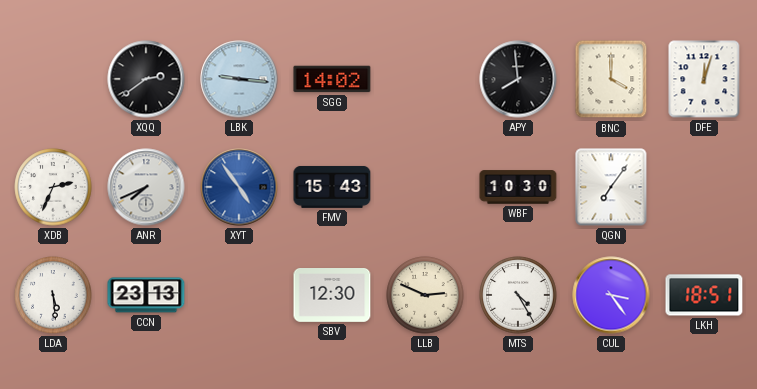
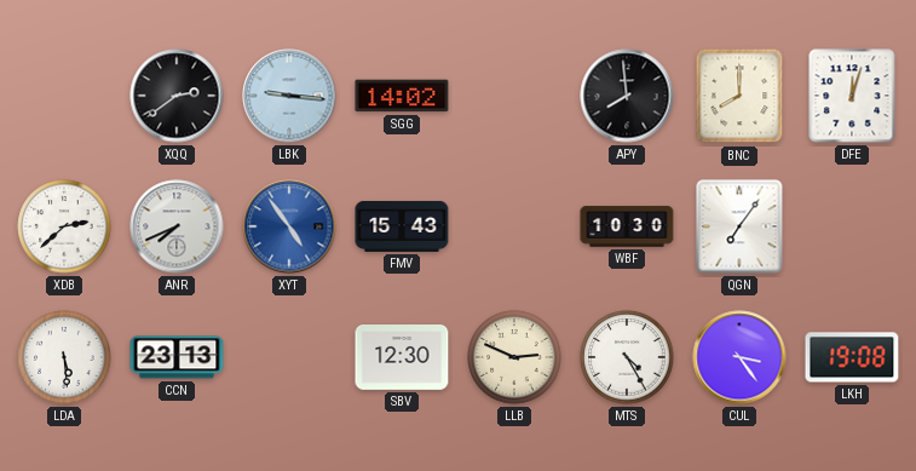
BNC: 4:00 -> 8:00
XDB: 2:34 -> 2:38
LKH: 18:51 -> 19:08
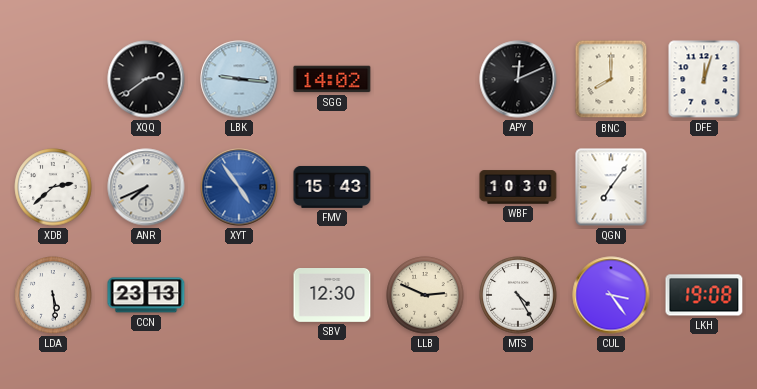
APY: 7:59 -> 12:11
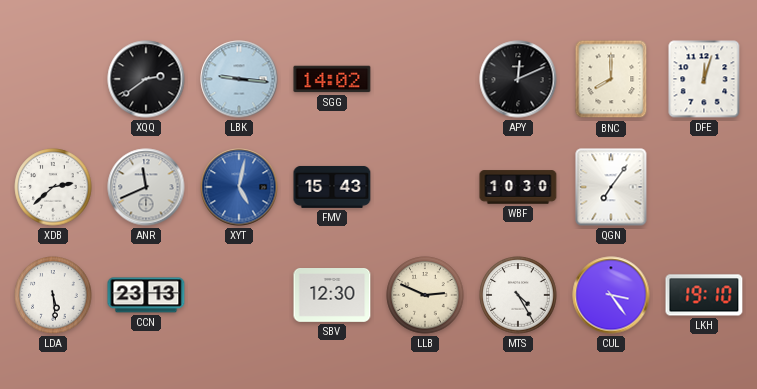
ANR: 7:41 -> 11:41
XYT: 4:54 -> 5:02
LKH: 19:08 -> 19:10
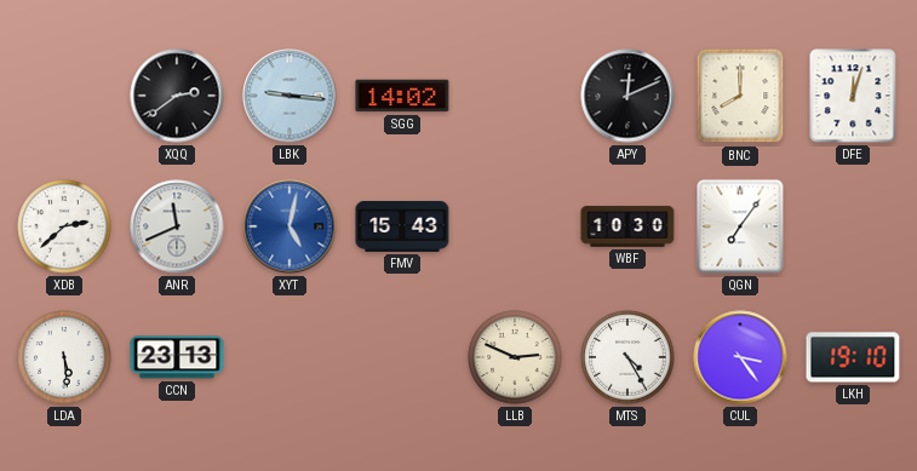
SBV: 12:30 -> none
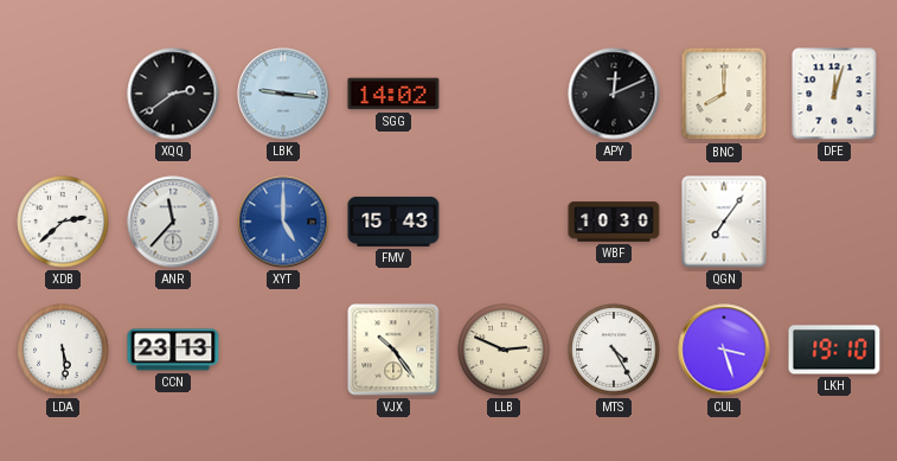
ANR: 11:41 -> 11:37
XYT: 5:02 -> 5:00
VJX: none -> 10:24
CUL: 3:24 -> 3:27
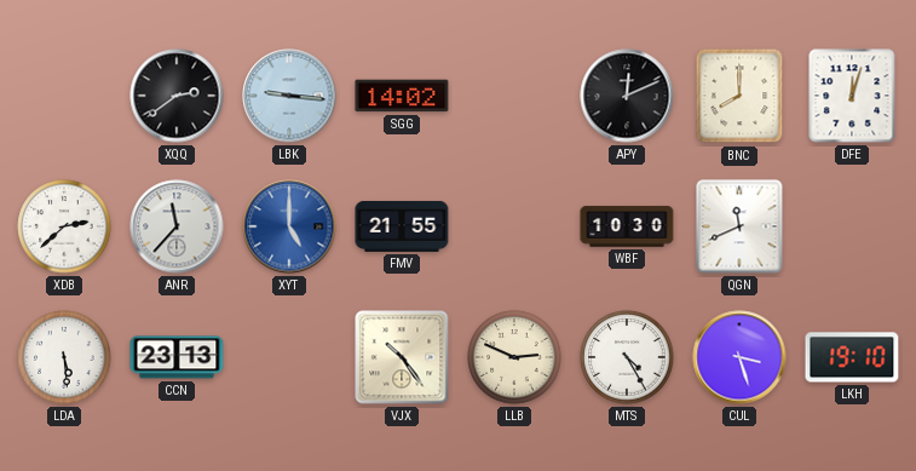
FMV: 15:43 -> 21:55
QGN: 7:06 -> 11:41
